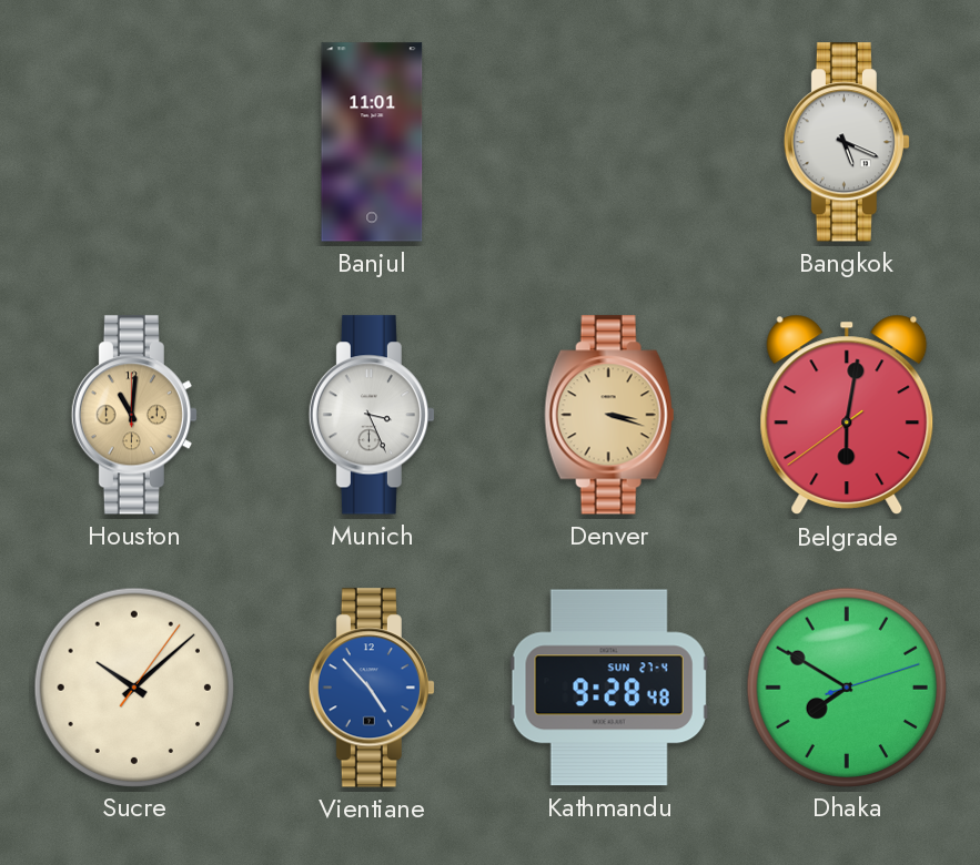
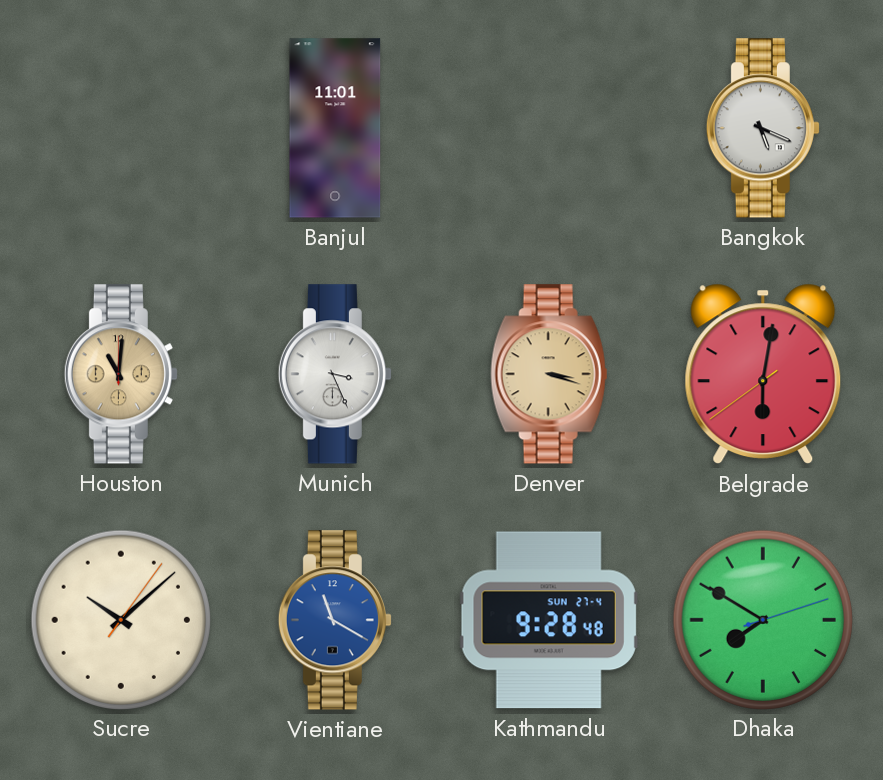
Vientiane: 4:53 -> 11:20
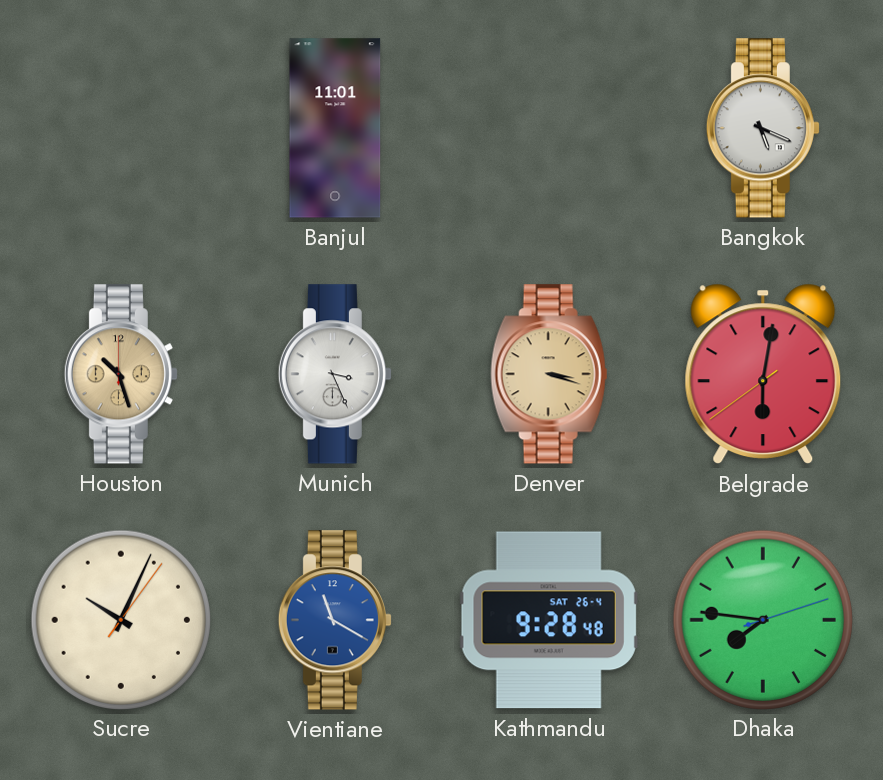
Houston: 11:01 -> 10:27
Sucre: 10:08 -> 10:04
Kathmandu date: SUN 27-4 -> SAT 26-4
Dhaka: 7:50 -> 7:46
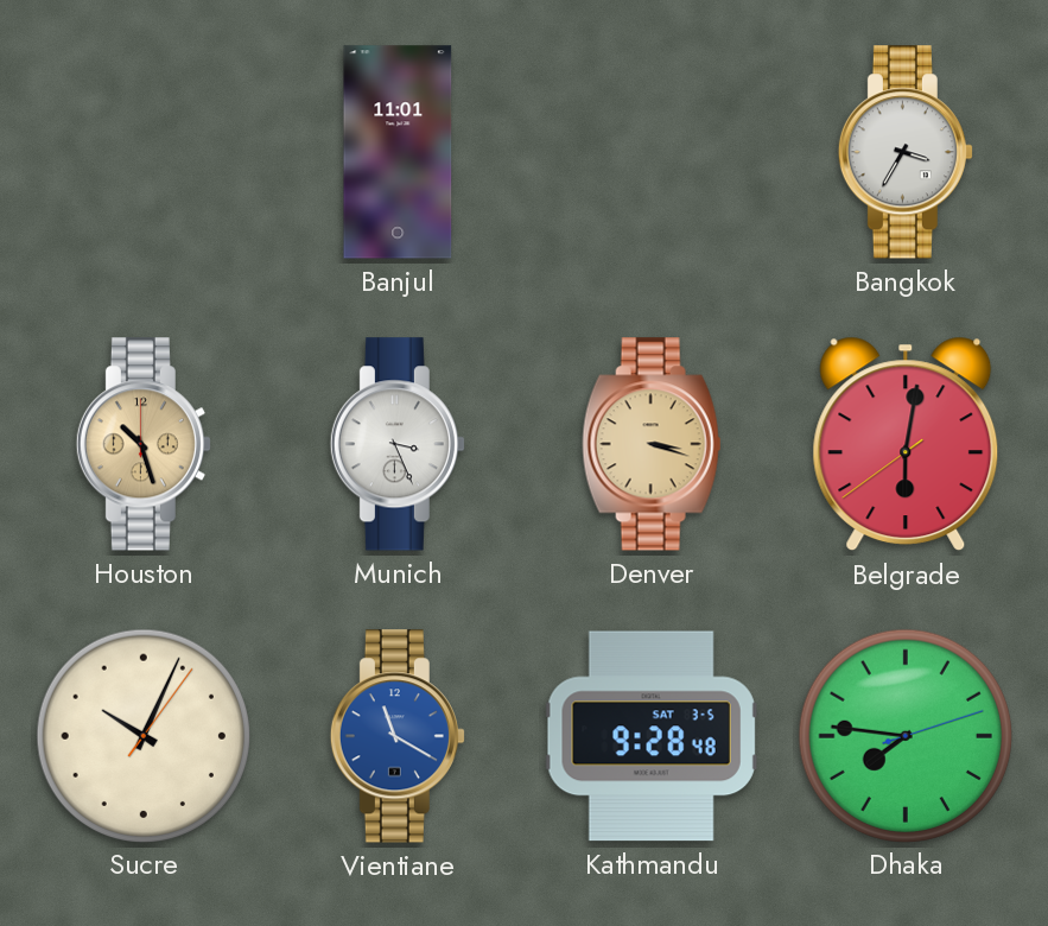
Bangkok: 5:19 -> 3:35
Kathmandu date: SAT 26-4 -> SAT 3-5
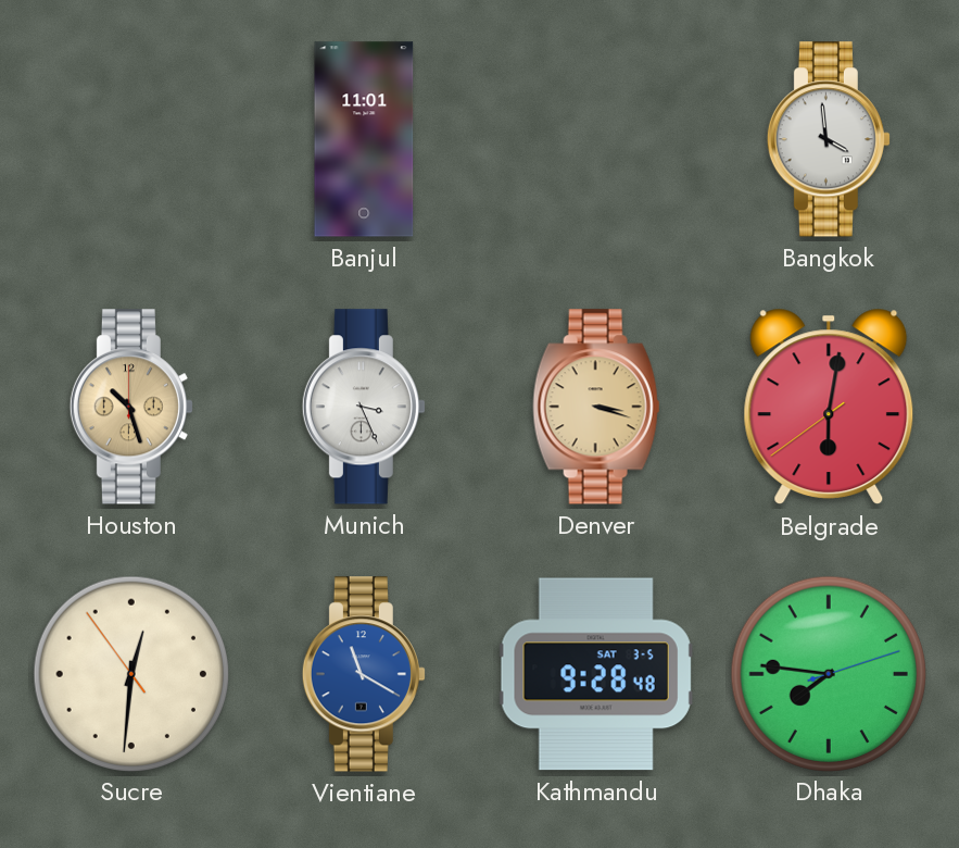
Bangkok: 3:35 -> 3:59
Sucre: 10:04 -> 12:30
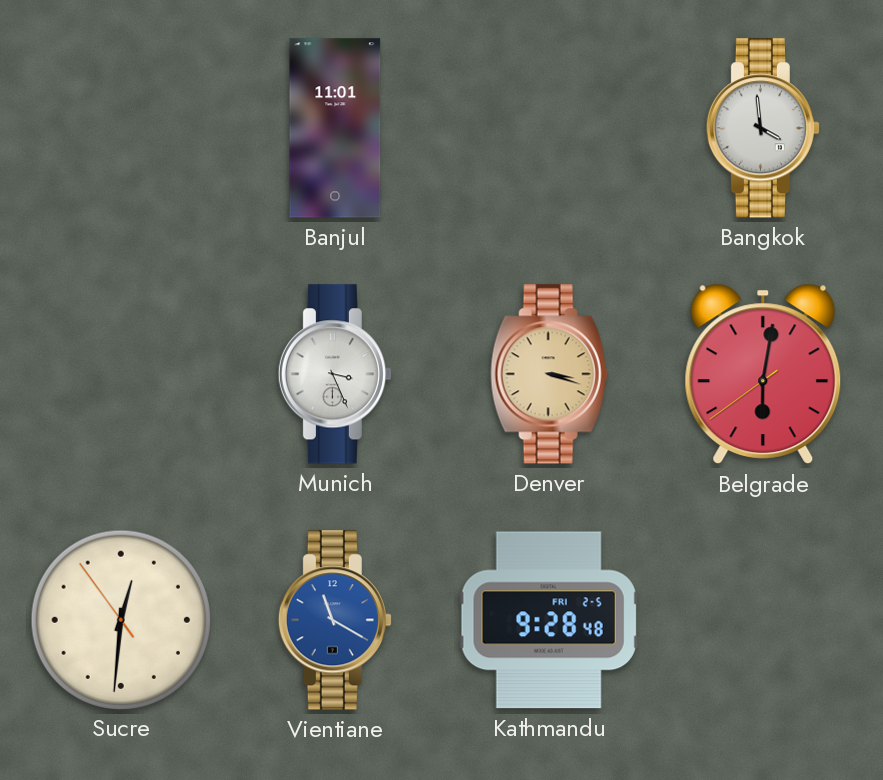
Houston: 10:27 -> none
Kathmandu date: SAT 3-5 -> FRI 2-5
Dhaka: 7:46 -> none
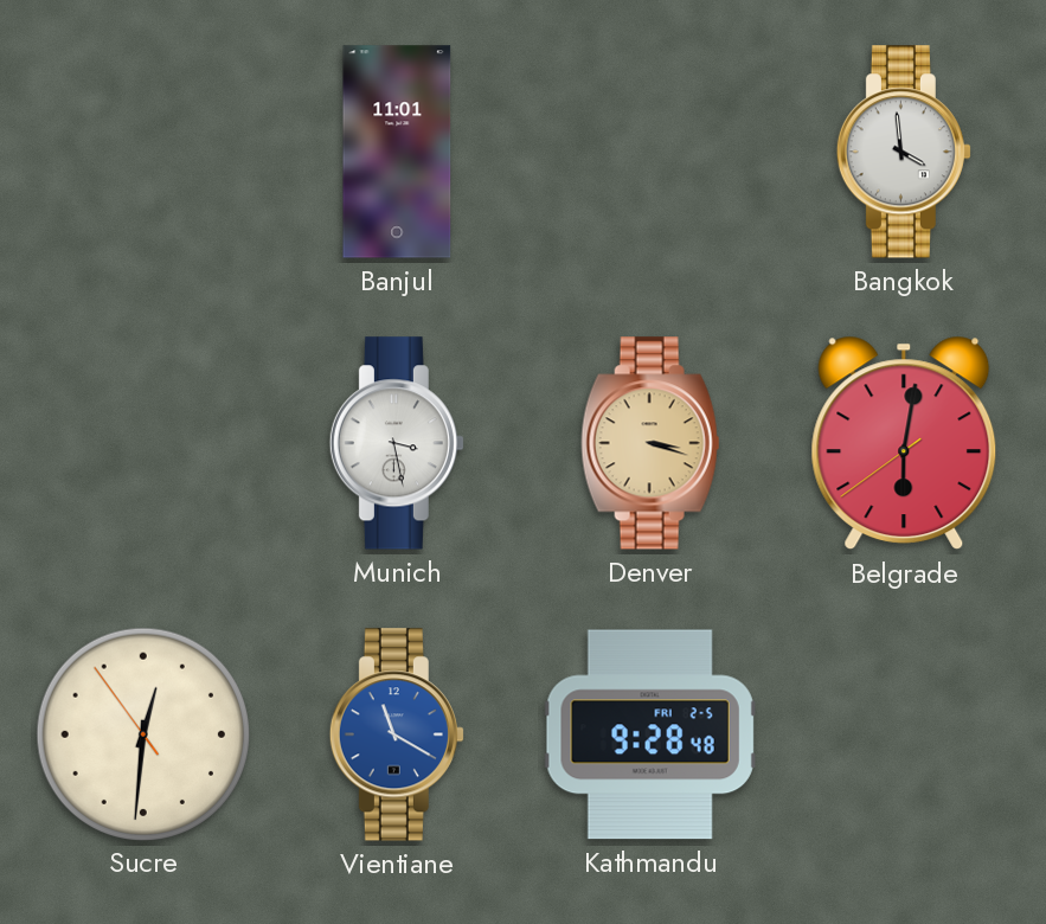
Munich: 3:26 -> 3:28
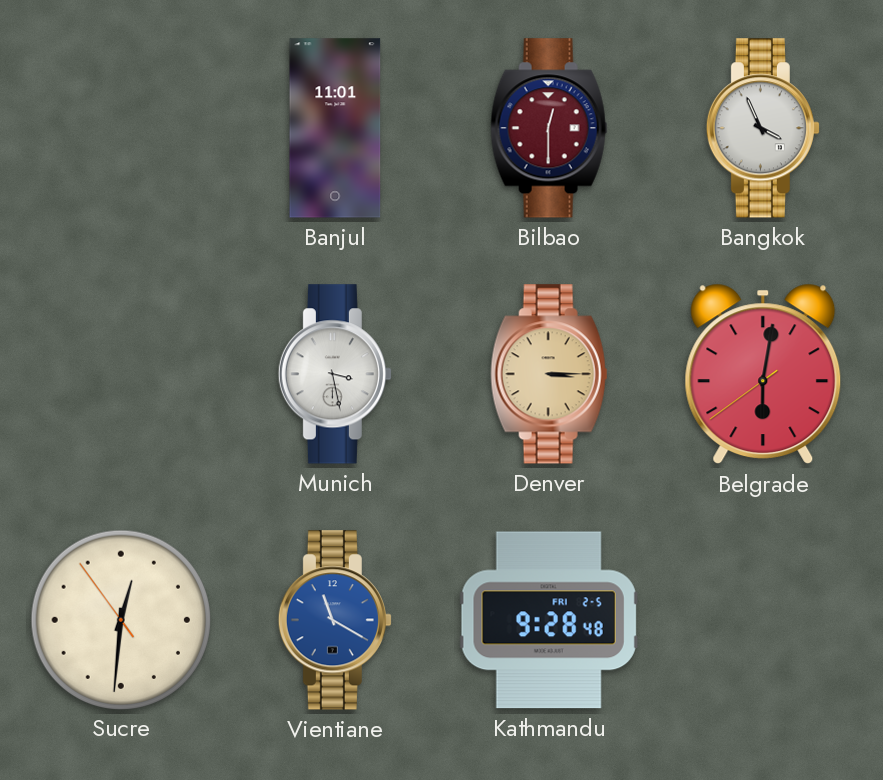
Bilbao: none -> 12:30
Bangkok: 3:59 -> 3:56
Denver: 3:18 -> 3:15
